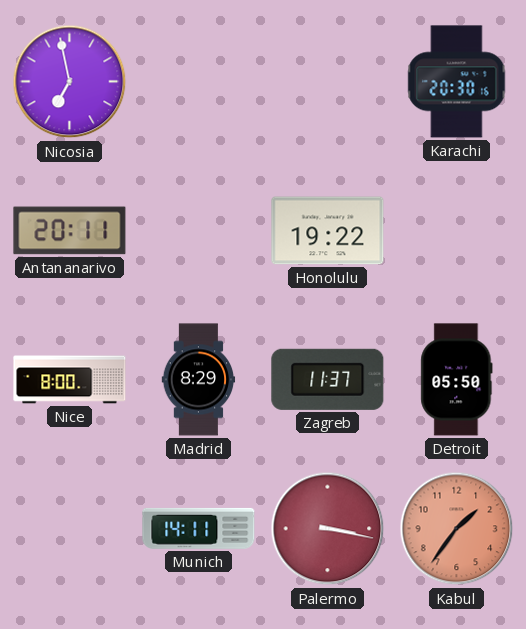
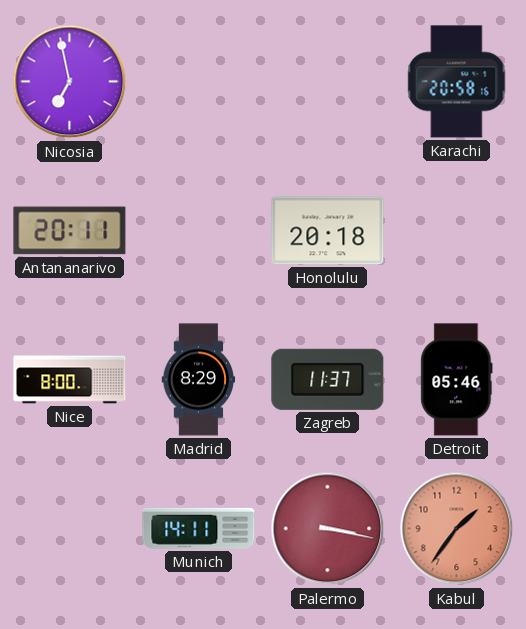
Karachi: 20:30 -> 20:58
Honolulu: 19:22 -> 20:18
Detroit: 05:50 -> 05:46
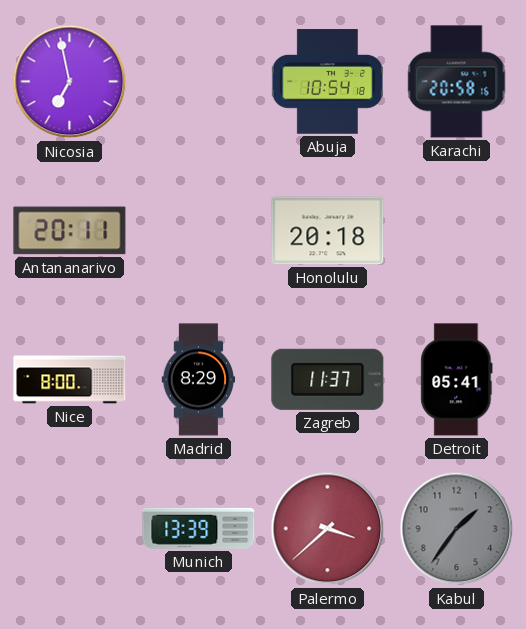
Abuja: none -> 10:54
Detroit: 05:46 -> 05:41
Munich: 14:11 -> 13:39
Palermo: 3:17 -> 3:38
Kabul dial: salmon -> grey
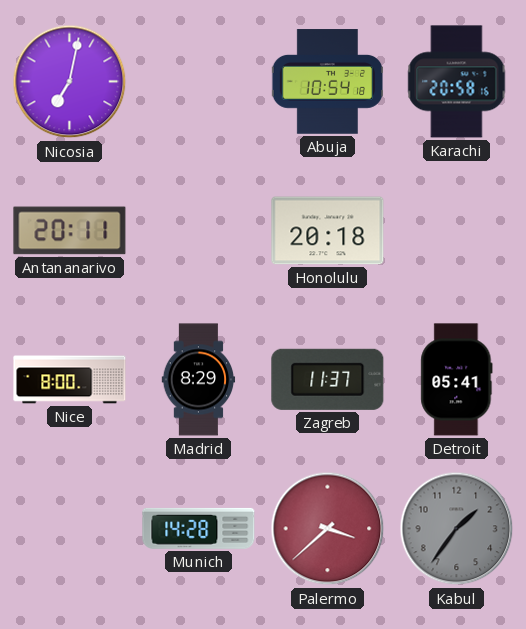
Nicosia: 6:58 -> 7:02
Munich: 13:39 -> 14:28
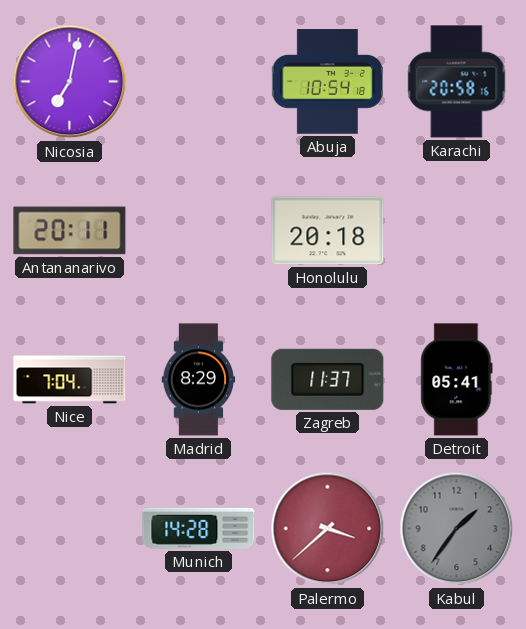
Nice: 8:00 -> 7:04
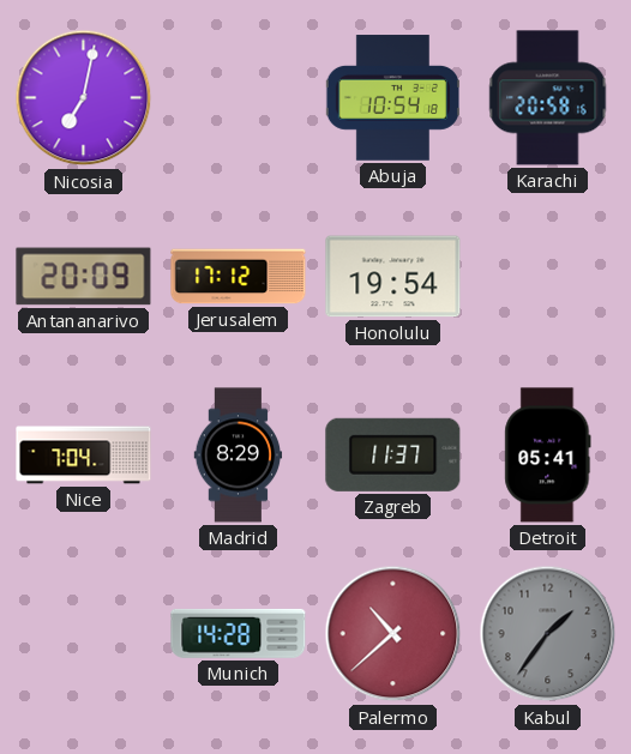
Antananarivo: 20:11 -> 20:09
Jerusalem: none -> 17:12
Honolulu: 20:18 -> 19:54
Palermo: 3:38 -> 10:38
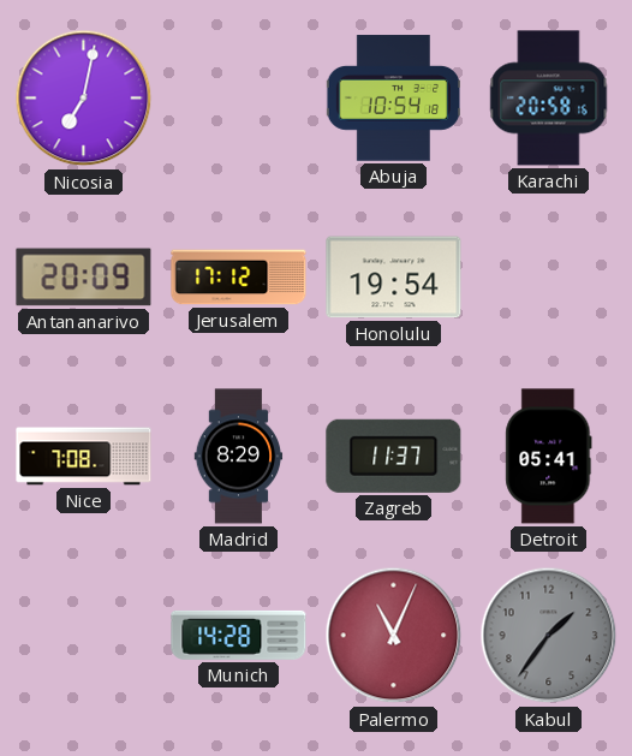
Nice: 7:04 -> 7:08
Palermo: 10:38 -> 11:04
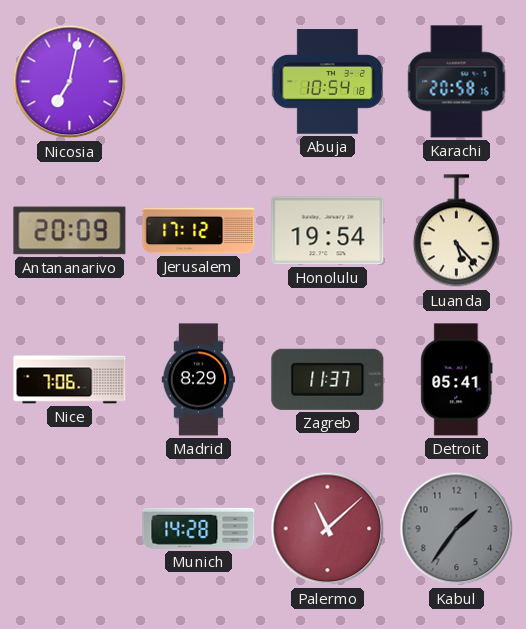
Luanda: none -> 5:23
Nice: 7:08 -> 7:06
Palermo: 11:04 -> 11:08
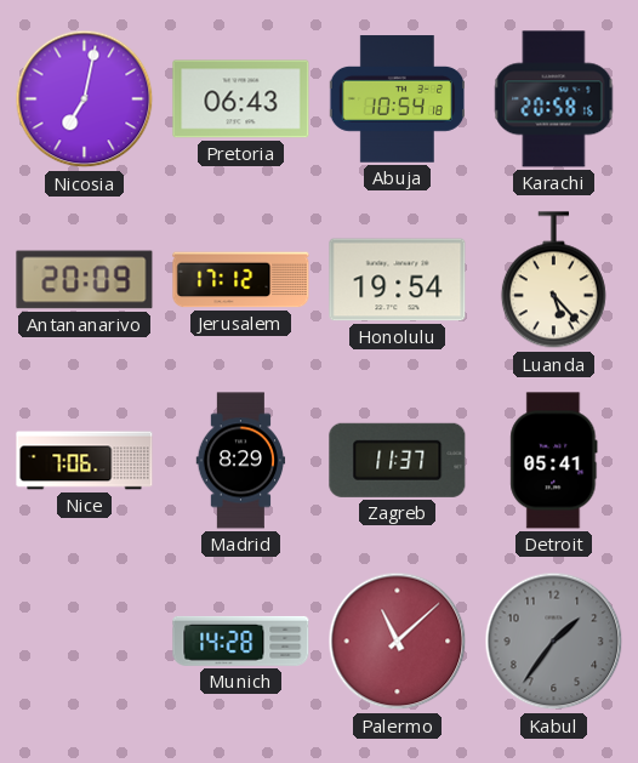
Pretoria: none -> 06:43
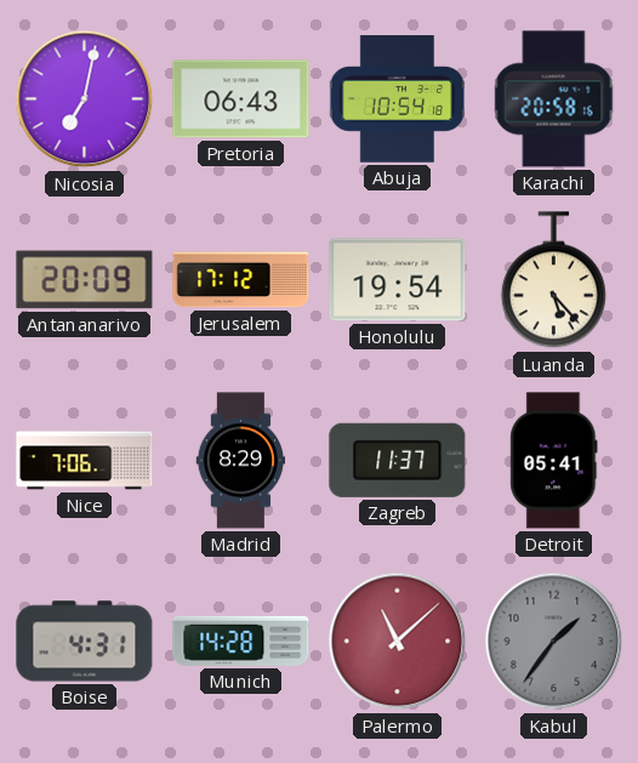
Boise: none -> 4:31
